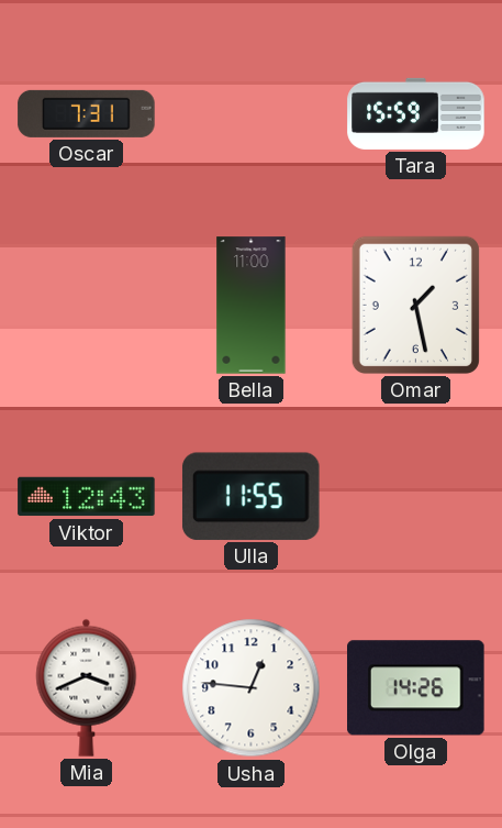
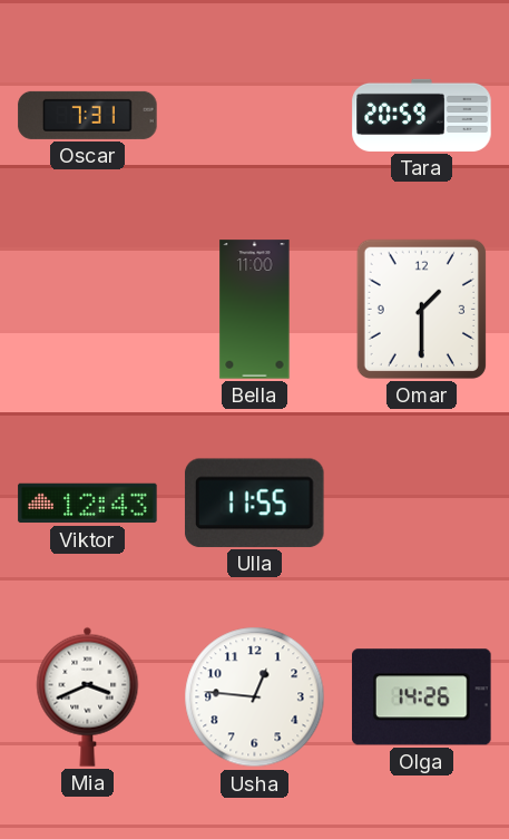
Tara: 15:59 -> 20:59
Omar: 1:28 -> 1:30
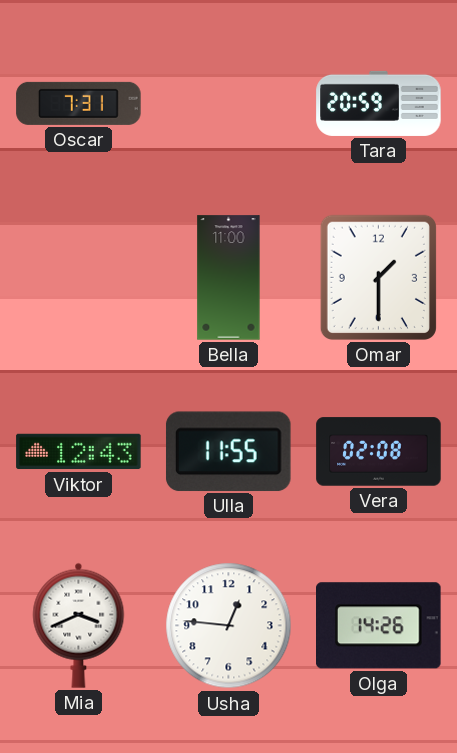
Vera: none -> 02:08
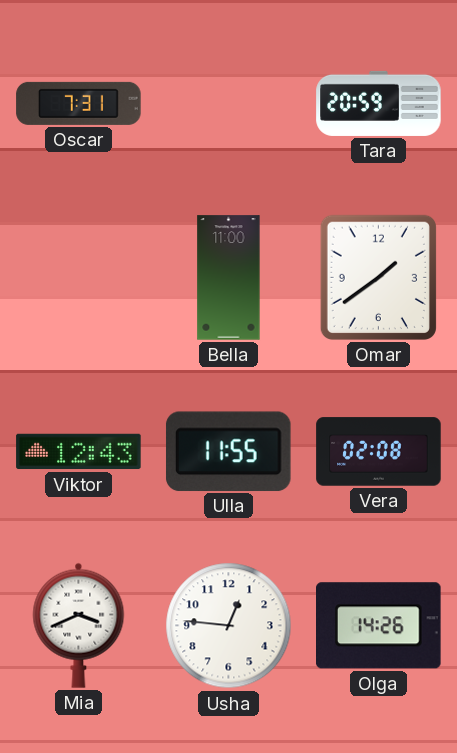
Omar: 1:30 -> 1:39
